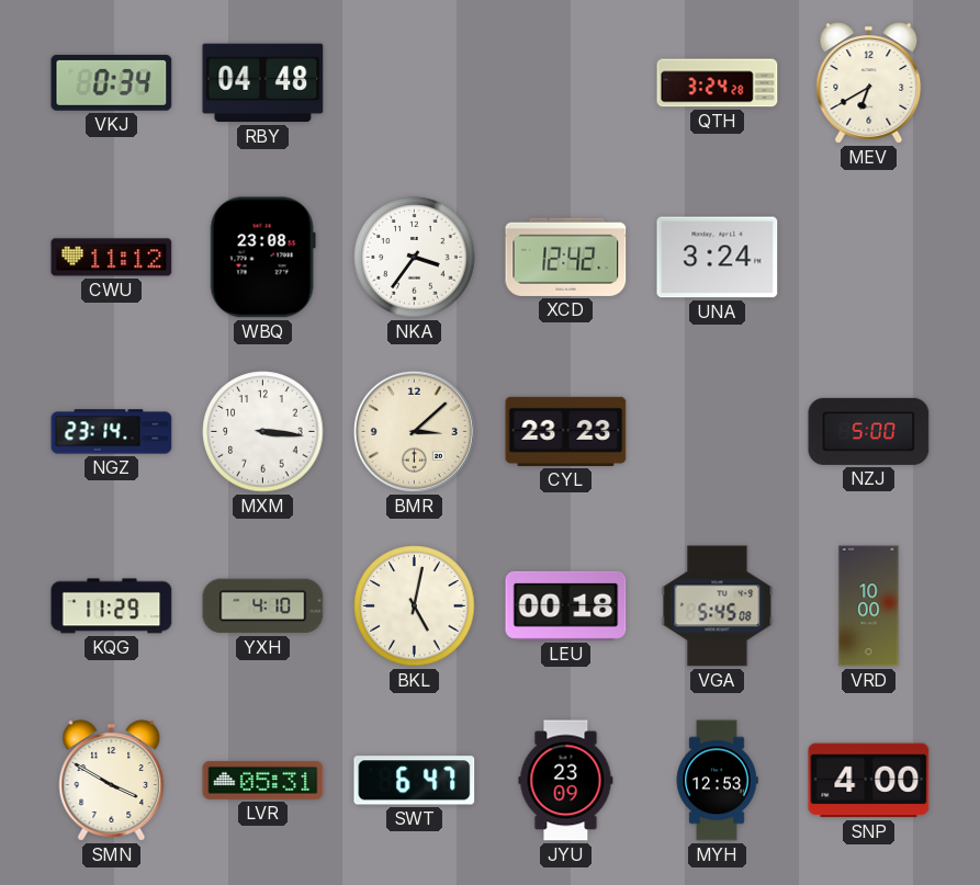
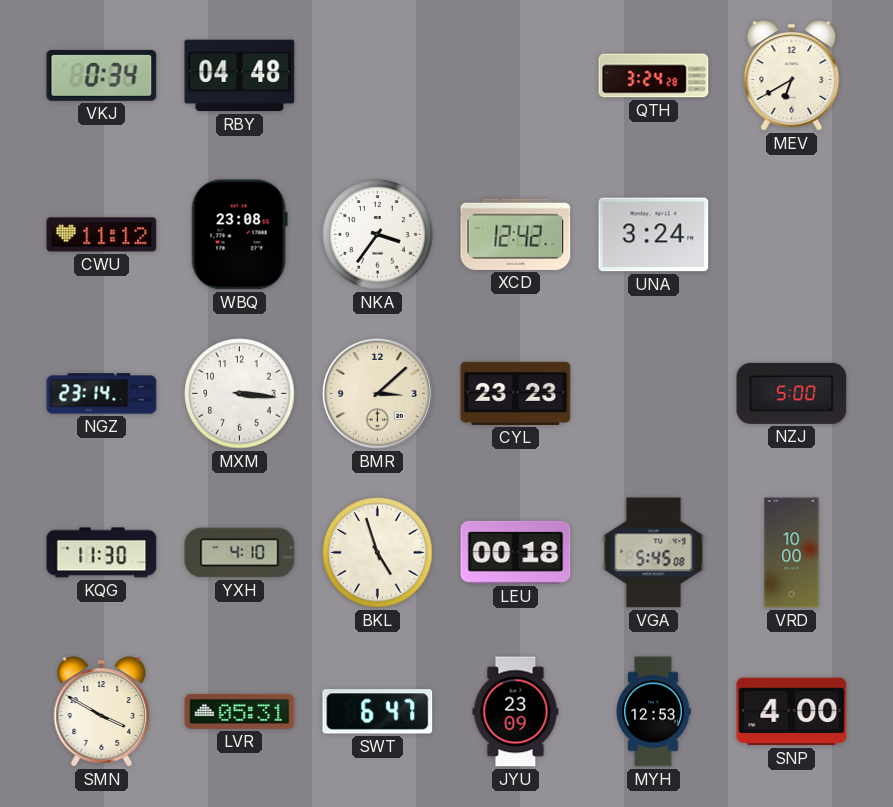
KQG: 11:29 -> 11:30
BKL: 5:02 -> 4:57
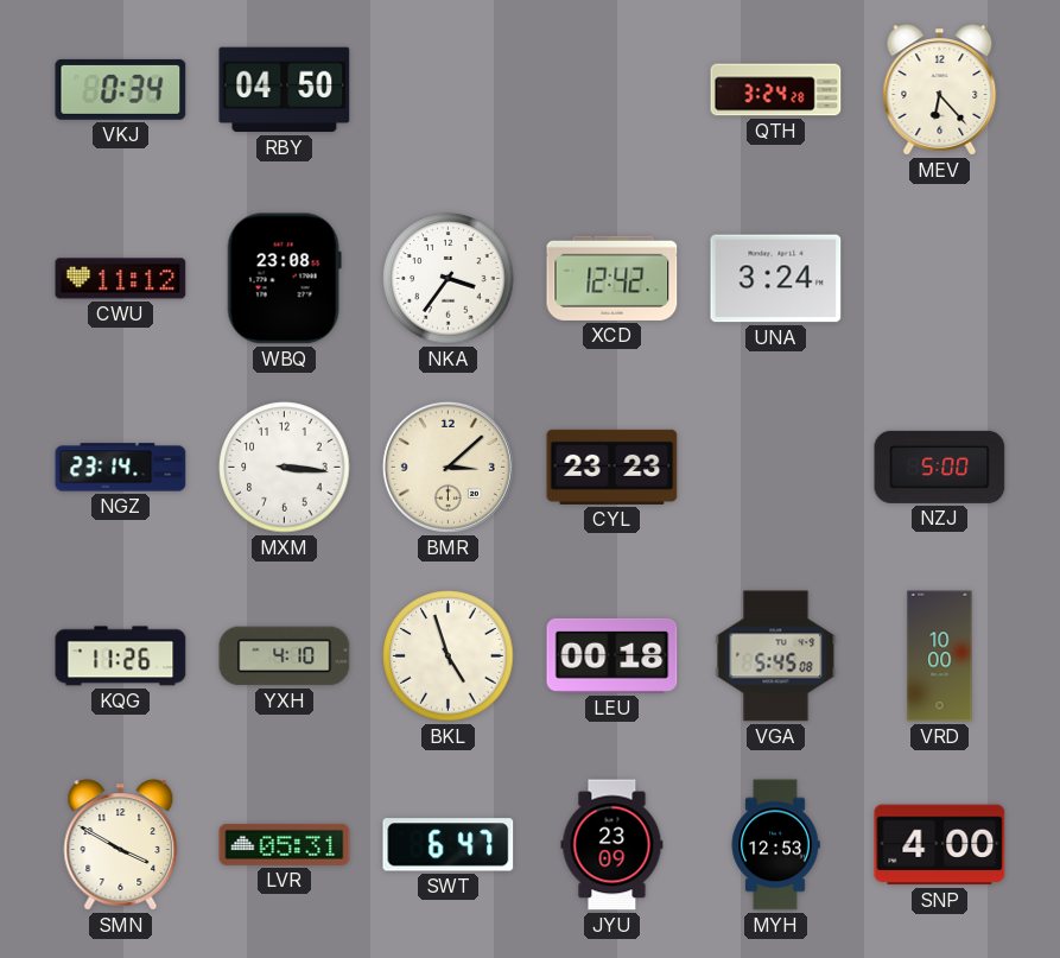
RBY: 04:48 -> 04:50
MEV: 6:40 -> 6:23
KQG: 11:30 -> 11:26
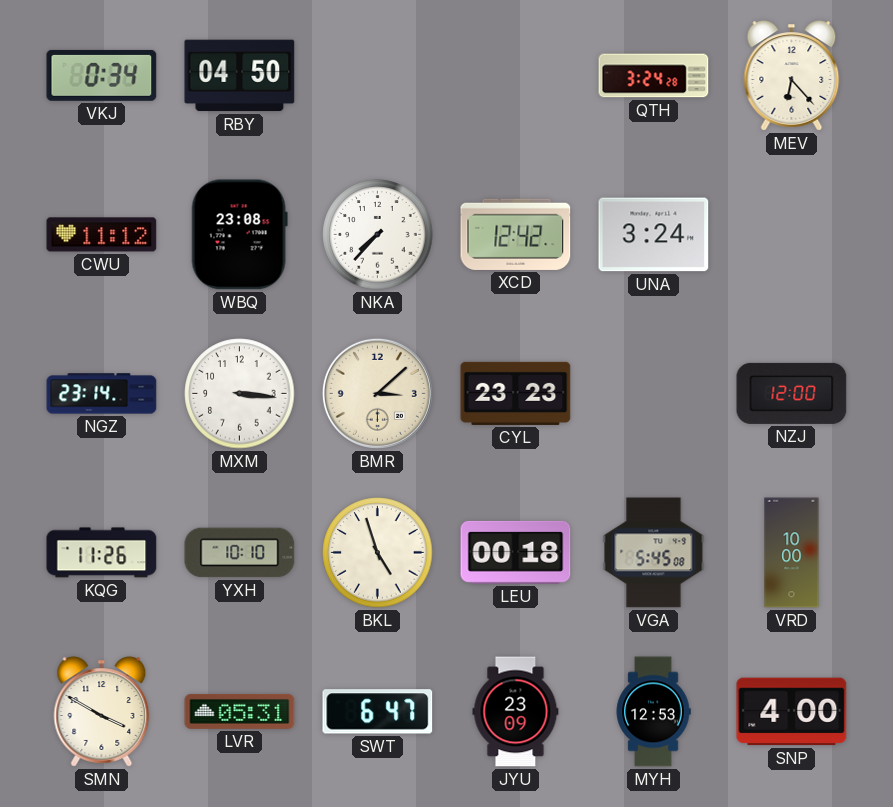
NKA: 3:36 -> 7:37
NZJ: 5:00 -> 12:00
YXH: 4:10 -> 10:10
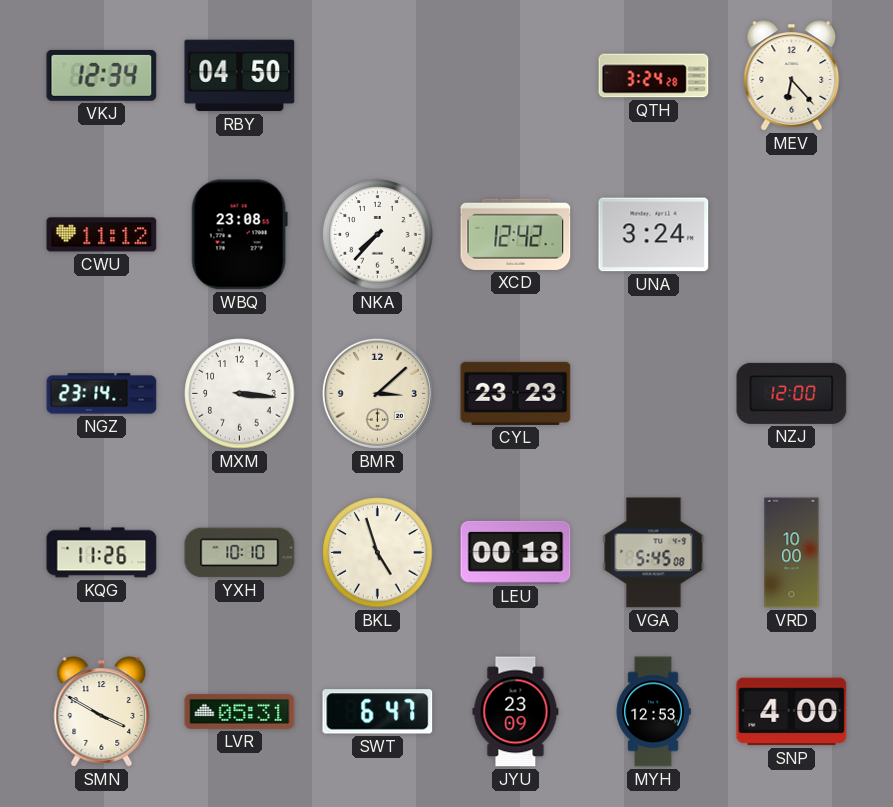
VKJ: 0:34 -> 12:34
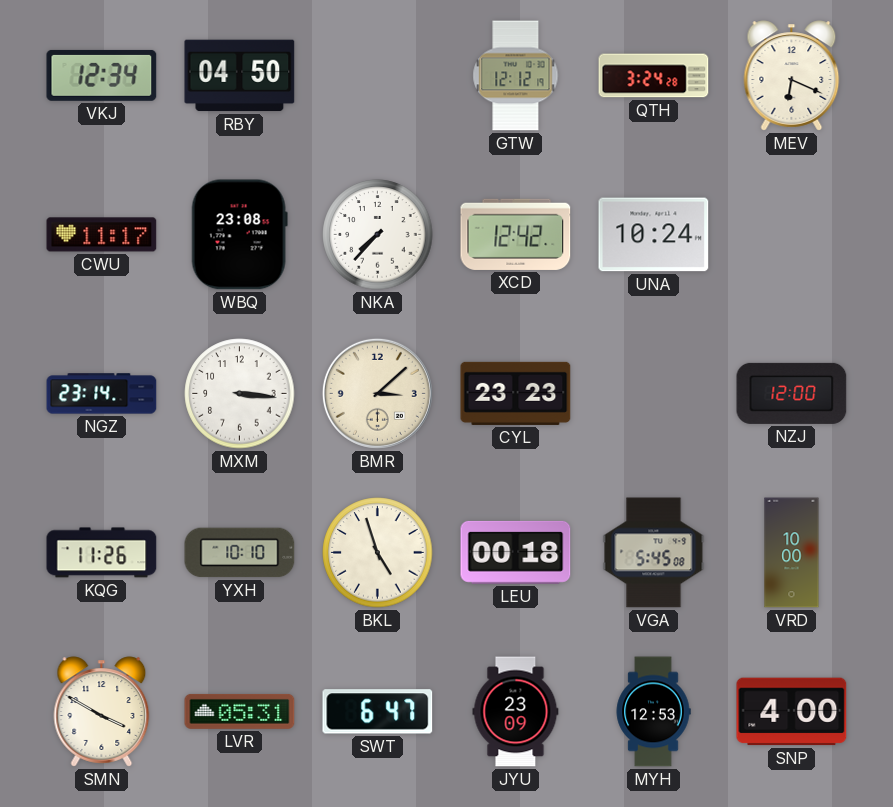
GTW: none -> 12:12
MEV: 6:23 -> 6:19
CWU: 11:12 -> 11:17
UNA: 3:24 -> 10:24
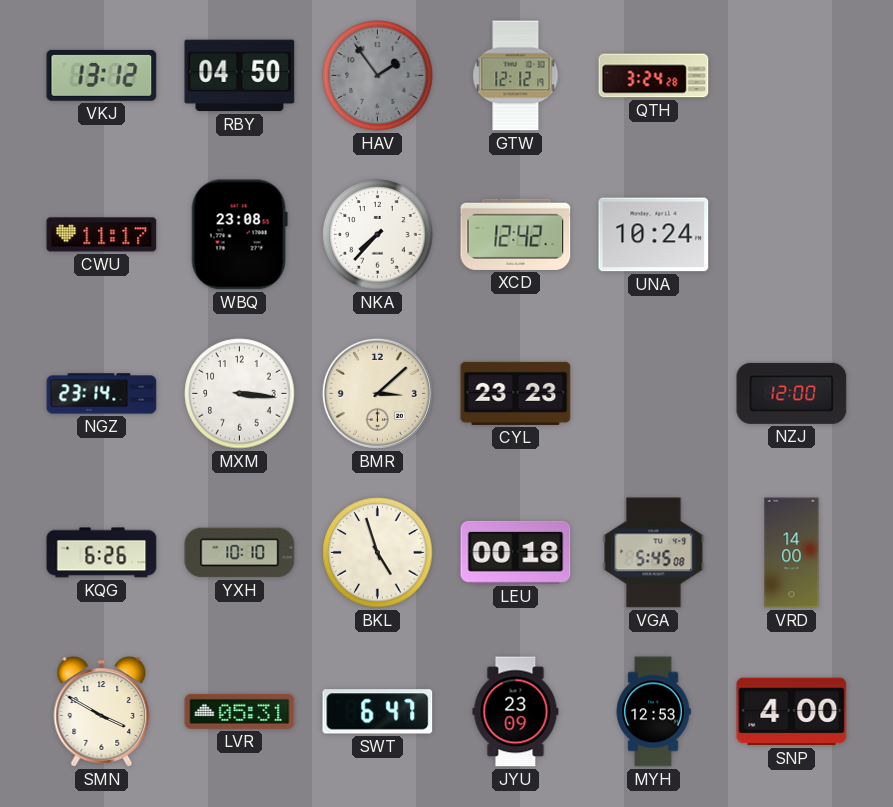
VKJ: 12:34 -> 13:12
HAV: none -> 1:54
MEV: 6:19 -> none
KQG: 11:26 -> 6:26
VRD: 10:00 -> 14:00
